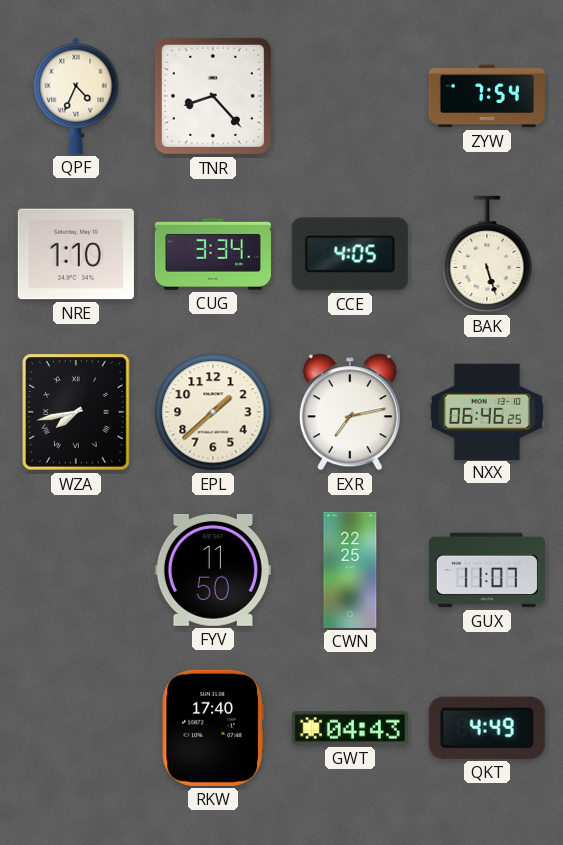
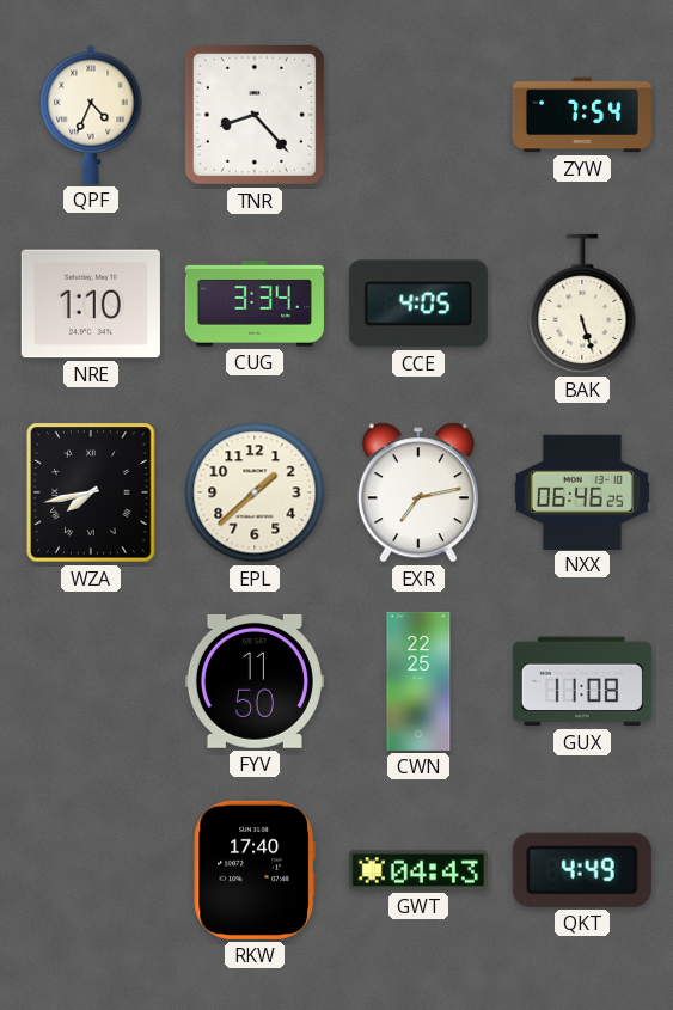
GUX: 11:07 -> 11:08
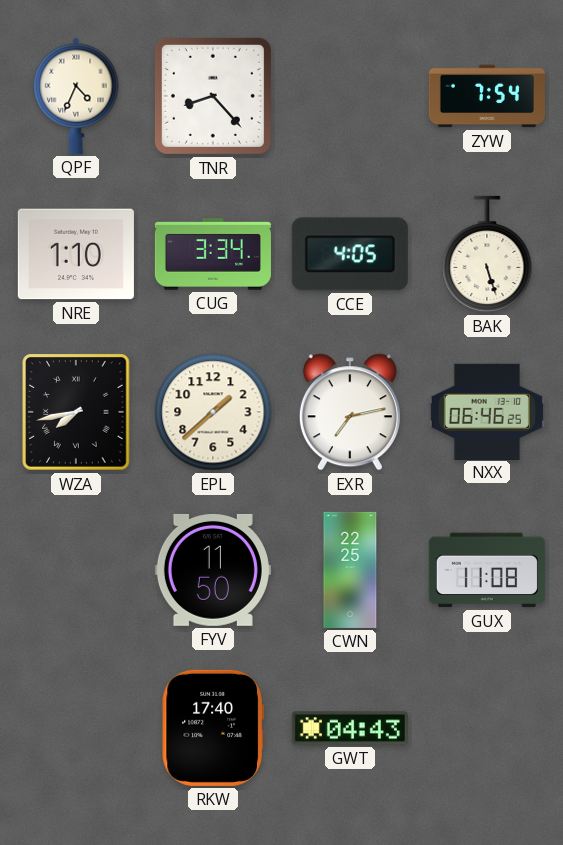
QKT: 4:49 -> none
